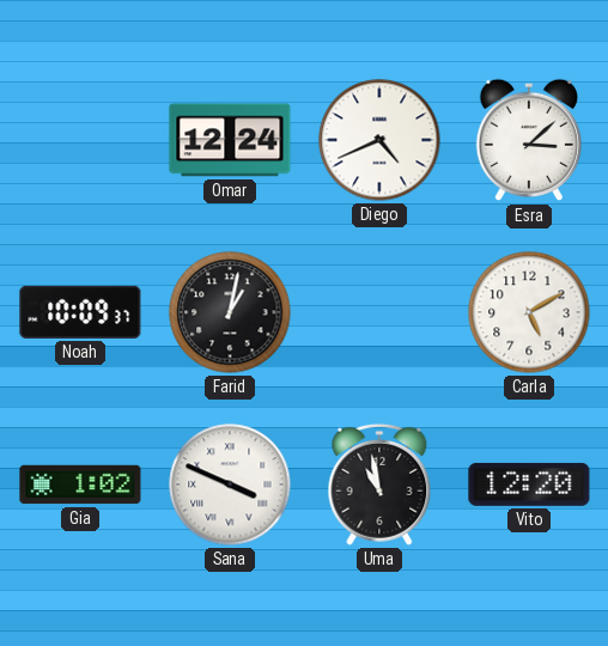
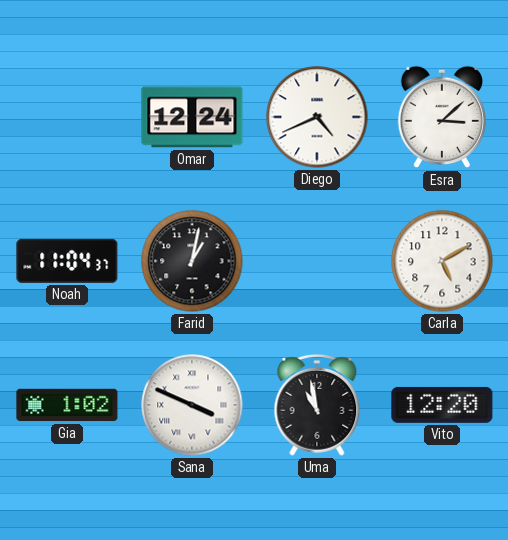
Noah: 10:09 -> 11:04
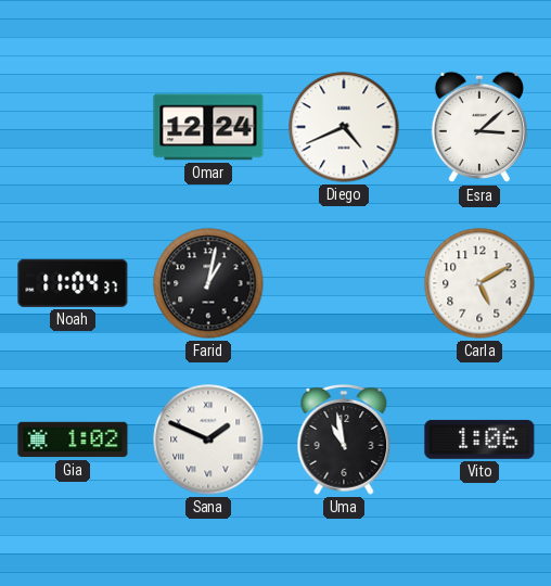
Sana: 3:49 -> 1:49
Vito: 12:20 -> 1:06
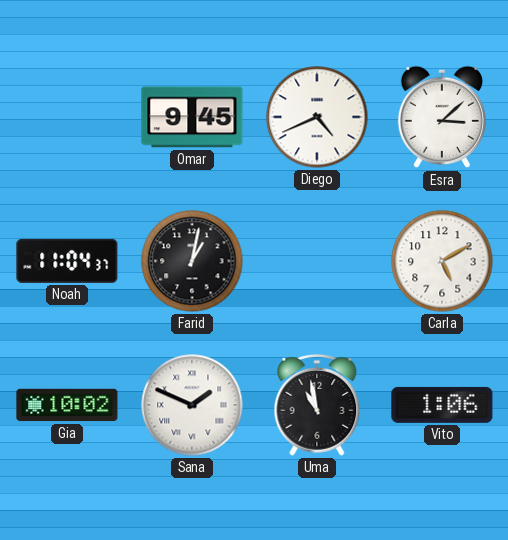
Omar: 12:24 -> 9:45
Gia: 1:02 -> 10:02
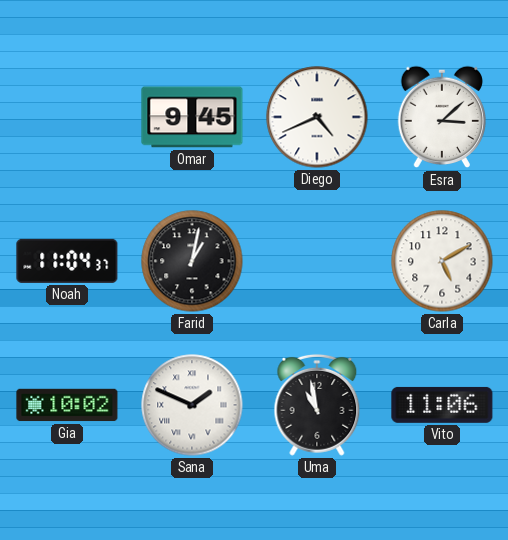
Vito: 1:06 -> 11:06
